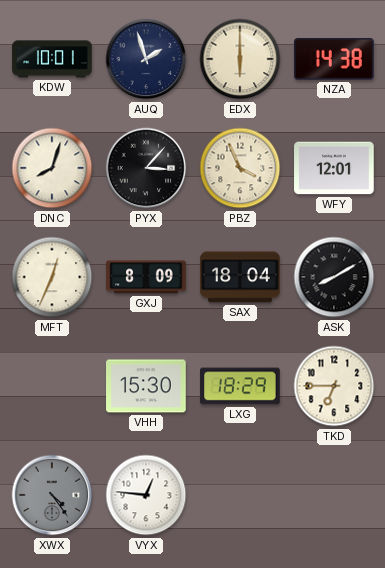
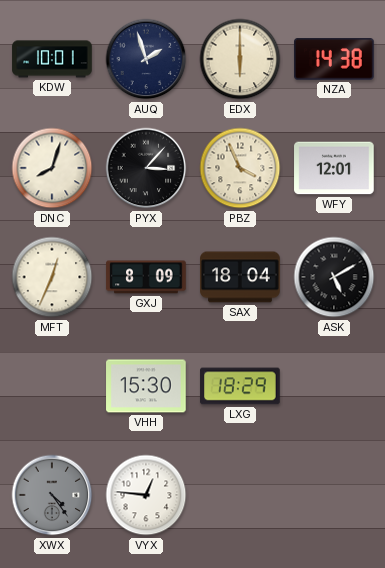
ASK: 8:10 -> 5:10
TKD: 6:45 -> none
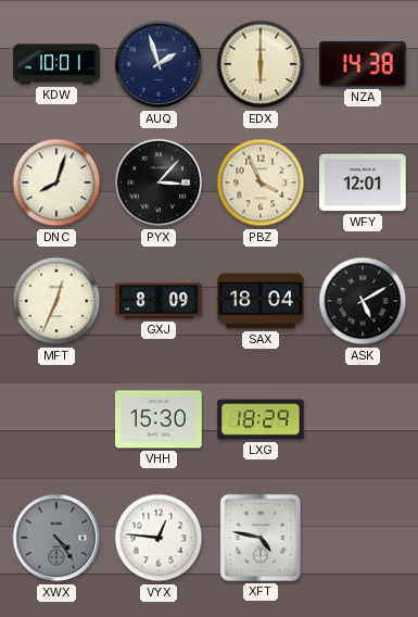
XFT: none -> 4:47
